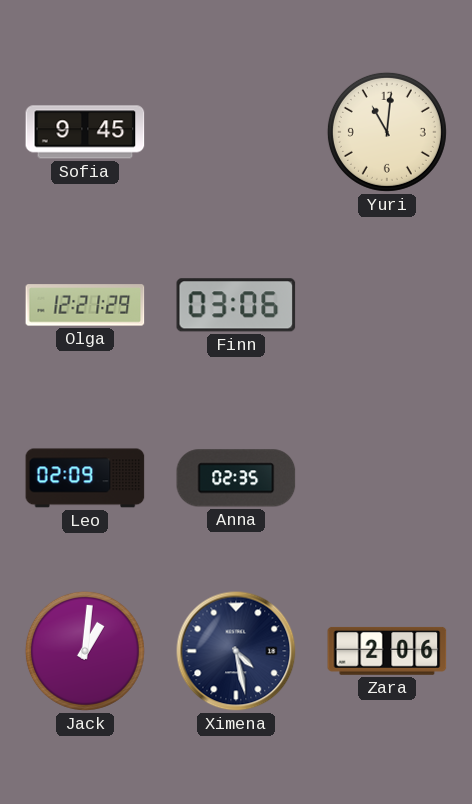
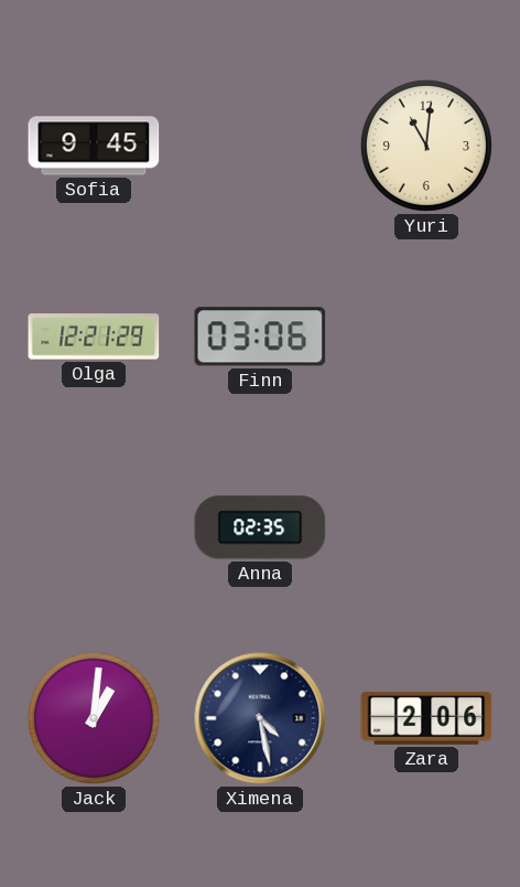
Leo: 02:09 -> none
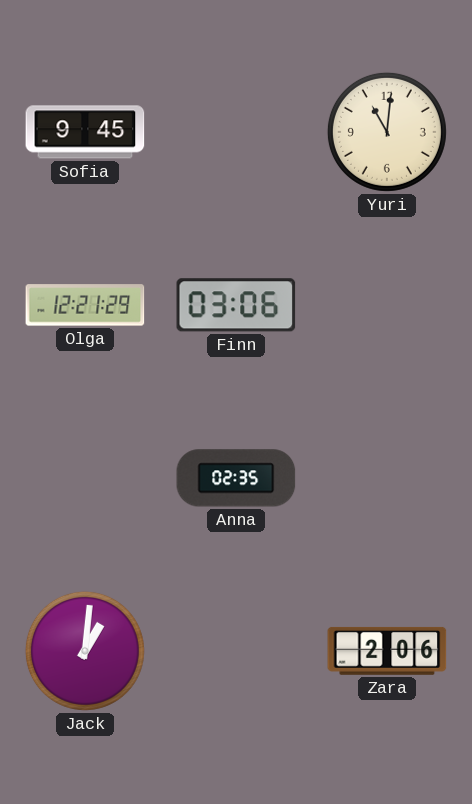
Ximena: 4:28 -> none
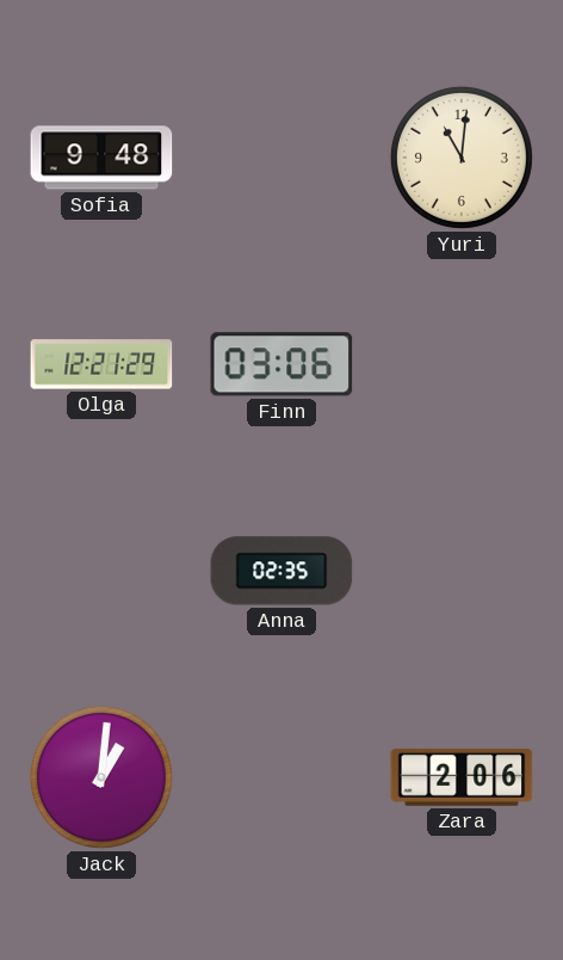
Sofia: 9:45 -> 9:48
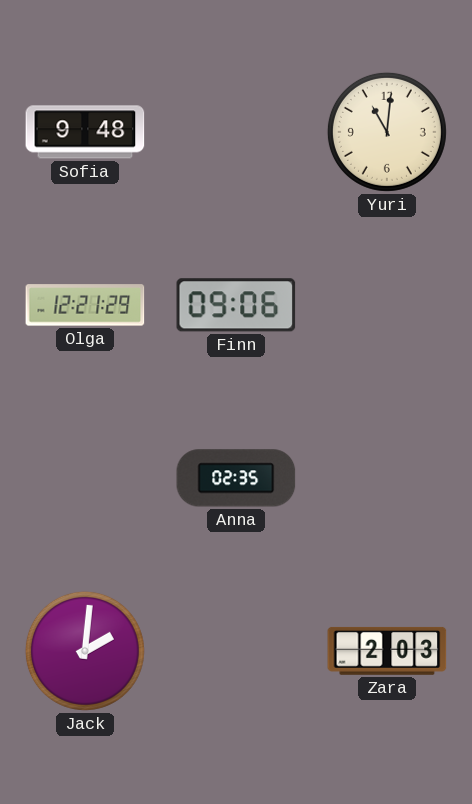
Finn: 03:06 -> 09:06
Jack: 1:01 -> 2:01
Zara: 2:06 -> 2:03
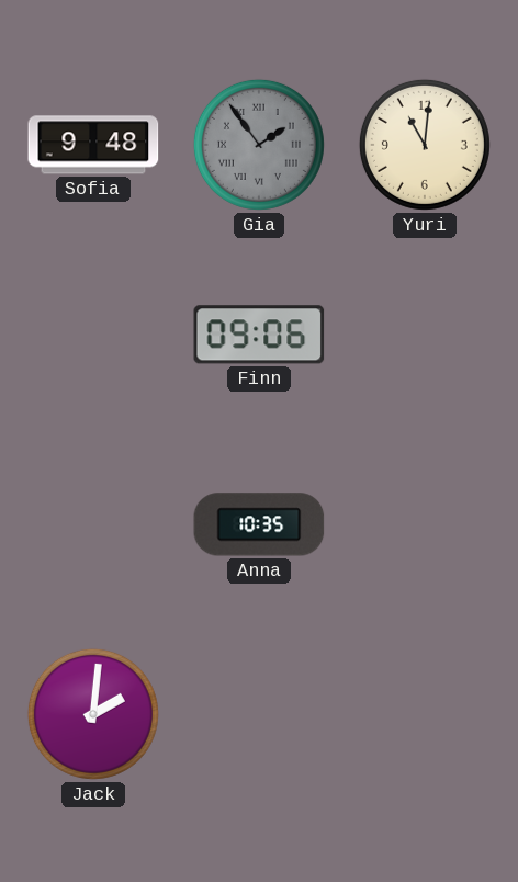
Gia: none -> 1:54
Olga: 12:21 -> none
Anna: 02:35 -> 10:35
Zara: 2:03 -> none
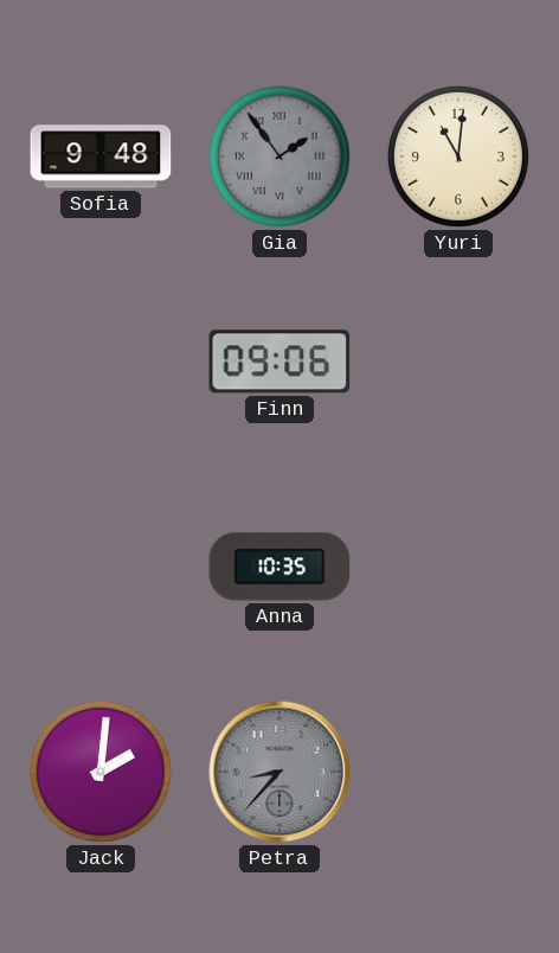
Petra: none -> 8:37
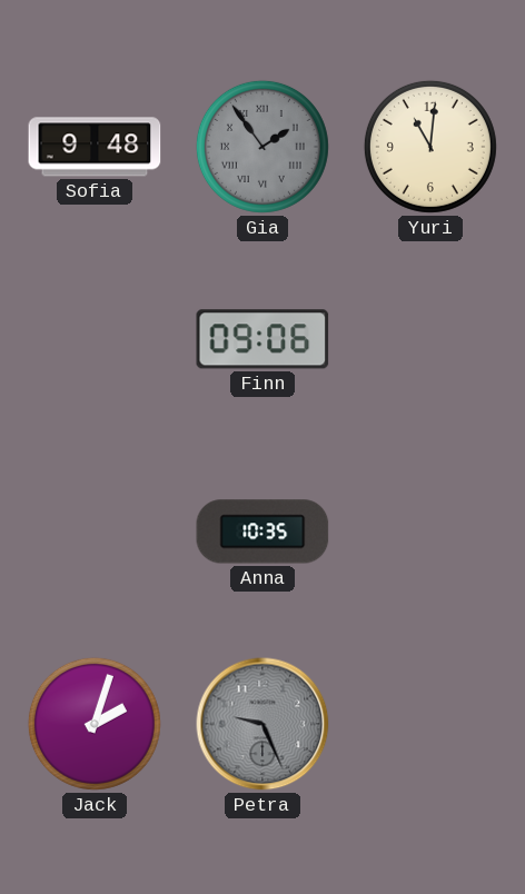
Jack: 2:01 -> 2:03
Petra: 8:37 -> 9:26
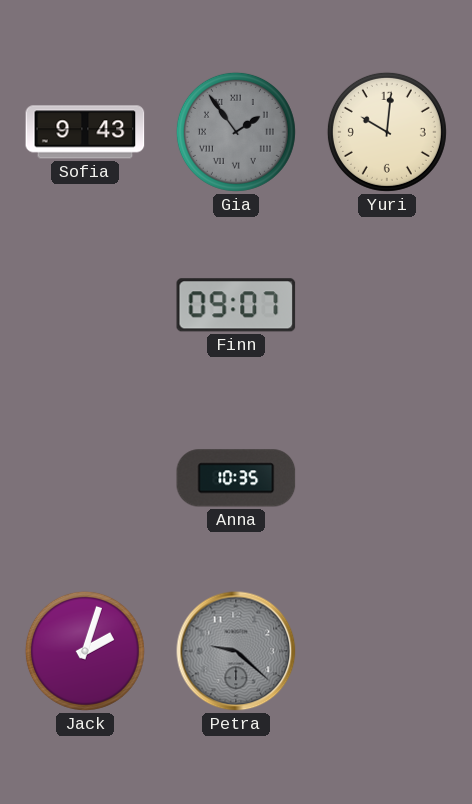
Sofia: 9:48 -> 9:43
Yuri: 11:01 -> 10:01
Finn: 09:06 -> 09:07
Petra: 9:26 -> 9:22
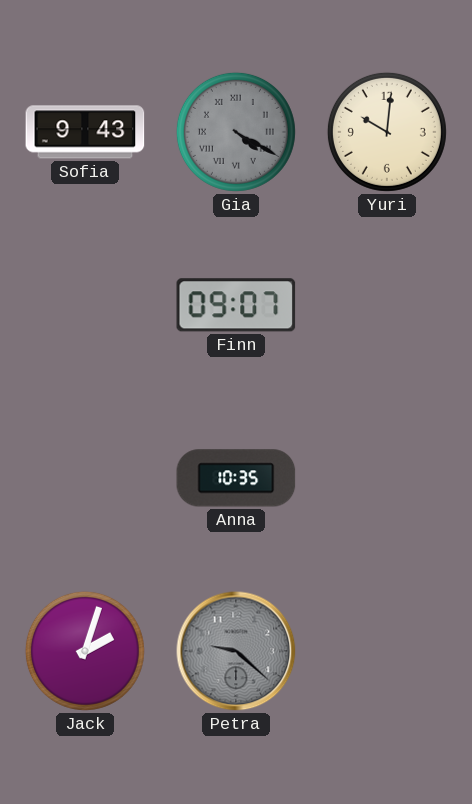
Gia: 1:54 -> 4:20
